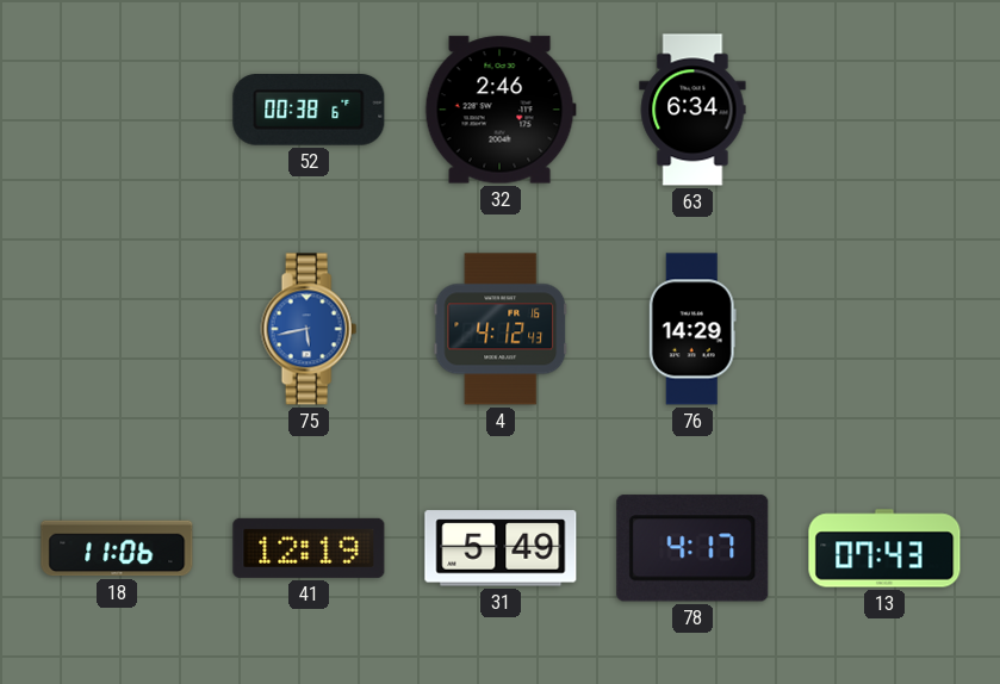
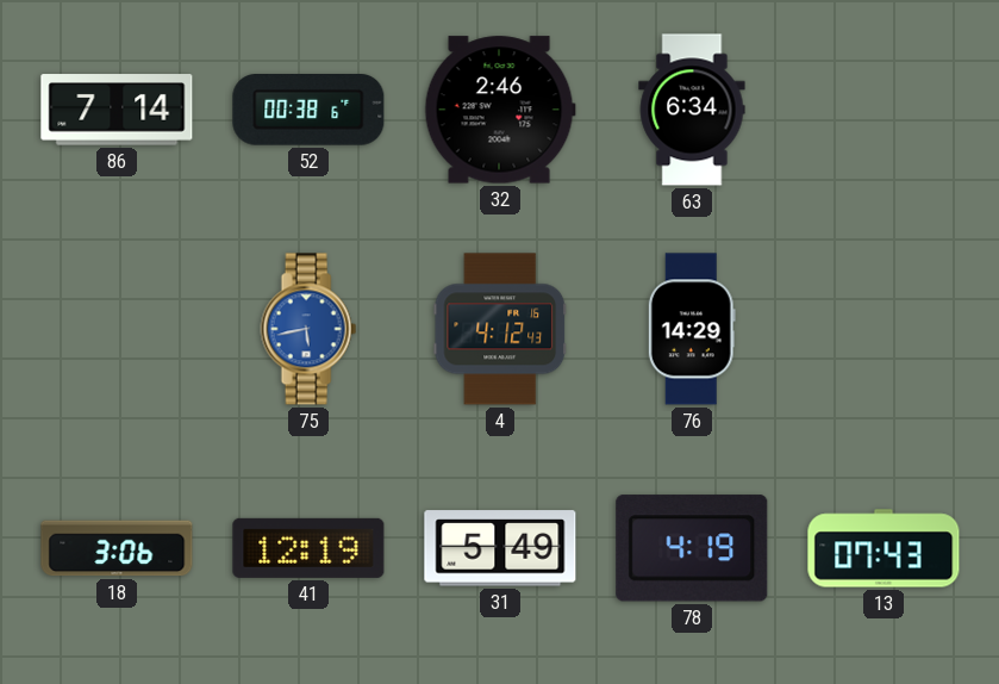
86: none -> 7:14
18: 11:06 -> 3:06
78: 4:17 -> 4:19
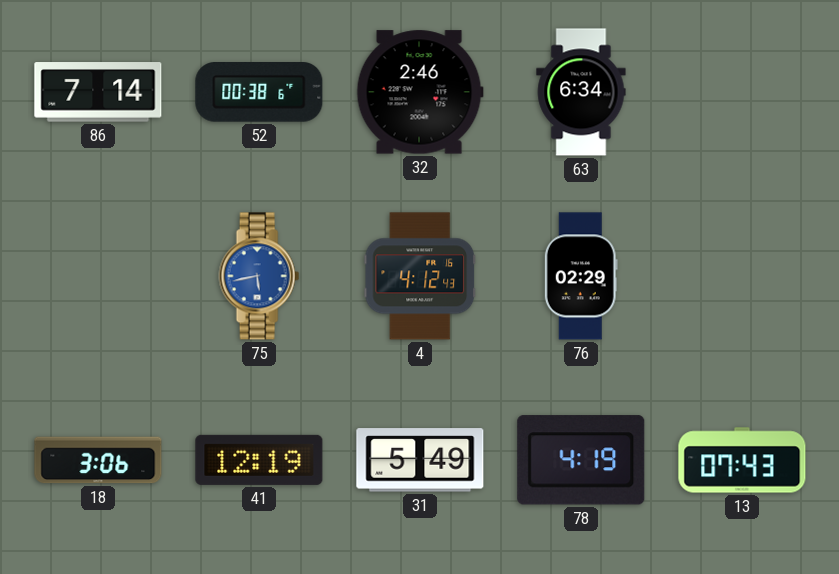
76: 14:29 -> 02:29
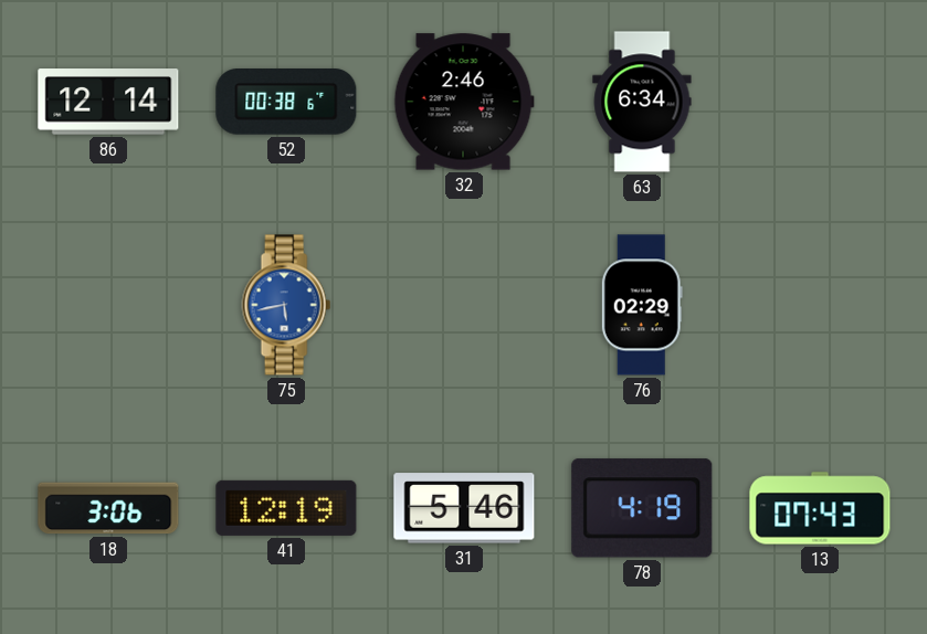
86: 7:14 -> 12:14
4: 4:12 -> none
31: 5:49 -> 5:46
